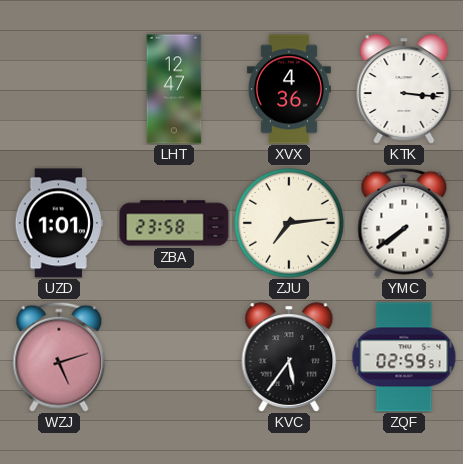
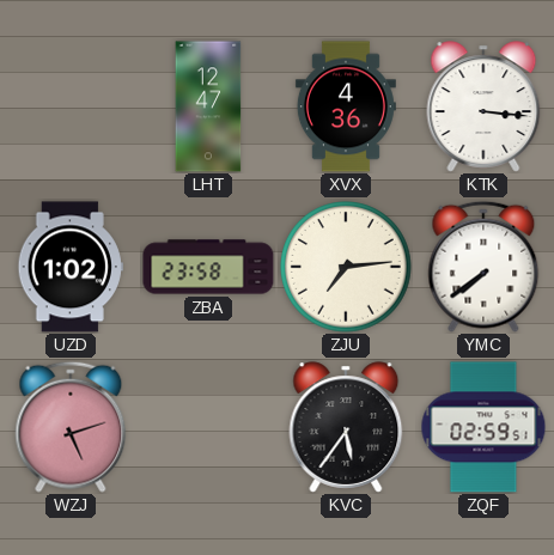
UZD: 1:01 -> 1:02
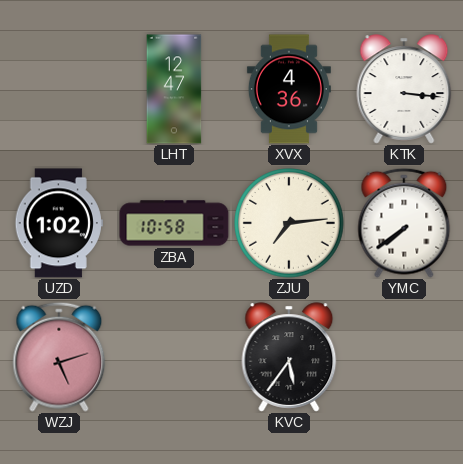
ZBA: 23:58 -> 10:58
ZQF: 02:59 -> none
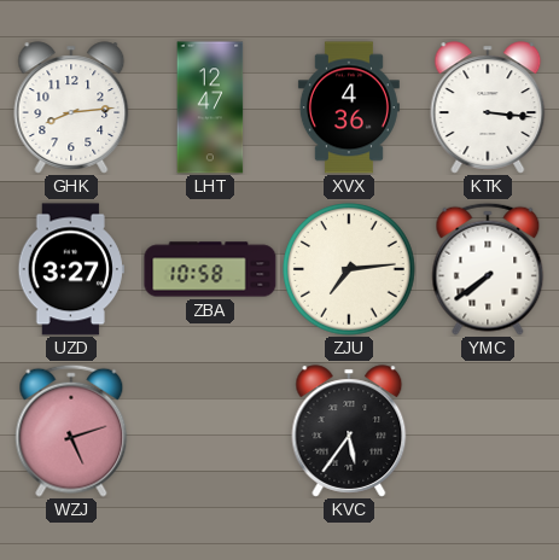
GHK: none -> 8:14
UZD: 1:02 -> 3:27
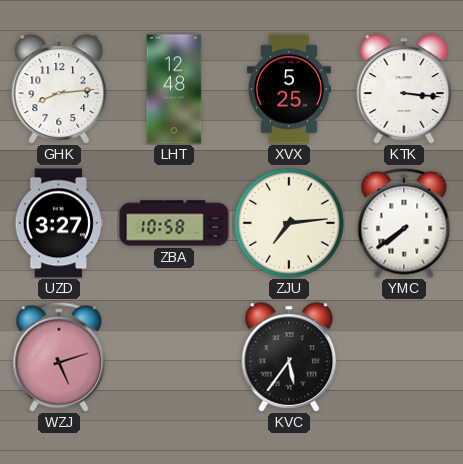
LHT: 12:47 -> 12:48
XVX: 4:36 -> 5:25
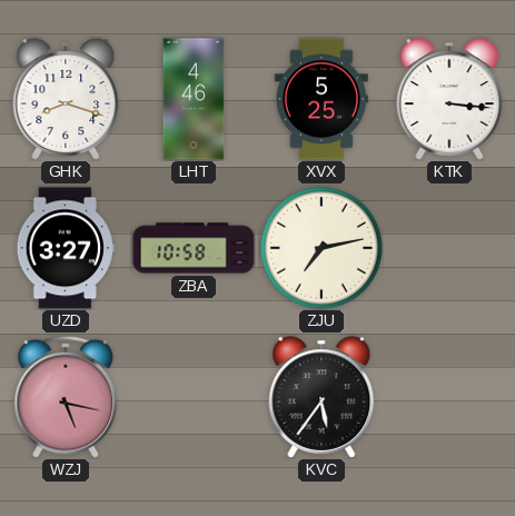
GHK: 8:14 -> 8:18
LHT: 12:48 -> 4:46
ZJU: 7:14 -> 7:13
YMC: 7:39 -> none
WZJ: 5:12 -> 5:17
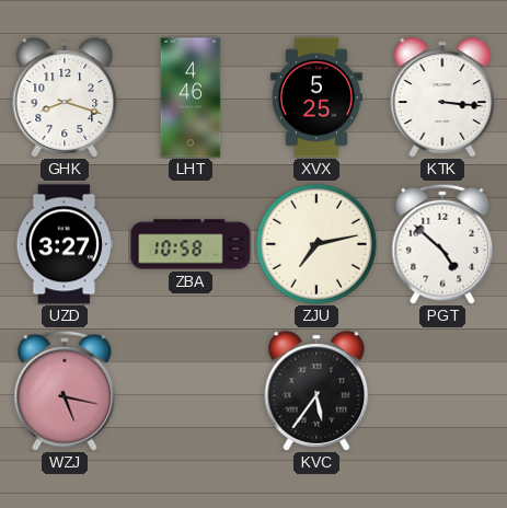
PGT: none -> 4:52
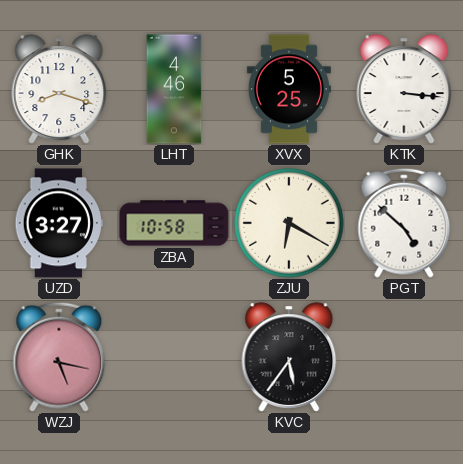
ZJU: 7:13 -> 6:20
